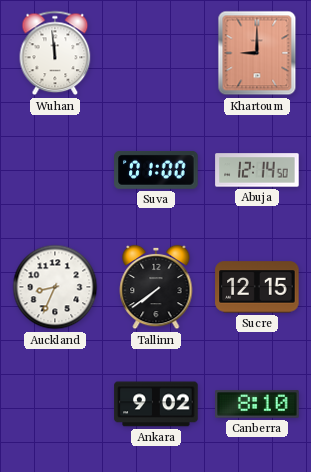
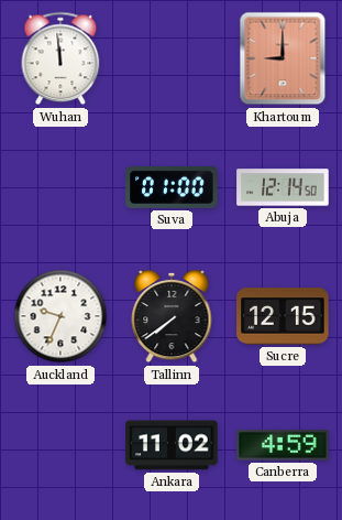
Auckland: 8:34 -> 9:34
Ankara: 9:02 -> 11:02
Canberra: 8:10 -> 4:59
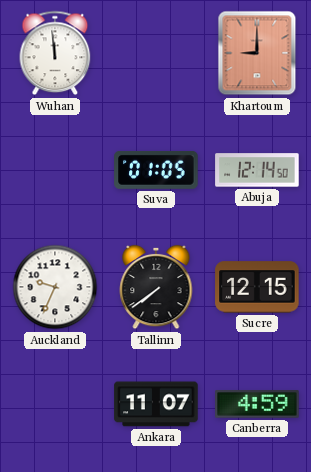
Suva: 01:00 -> 01:05
Ankara: 11:02 -> 11:07
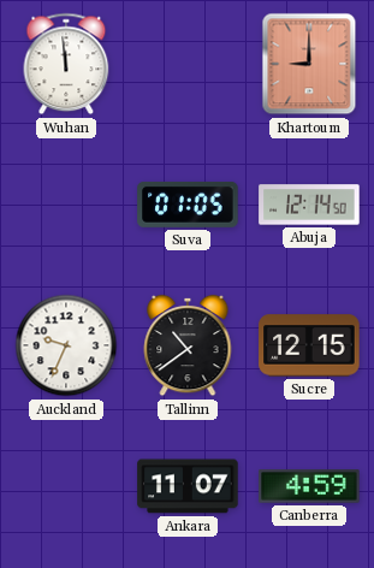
Tallinn: 7:39 -> 10:39
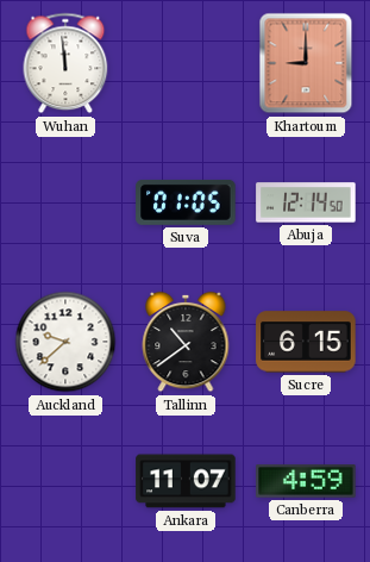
Auckland: 9:34 -> 9:38
Sucre: 12:15 -> 6:15
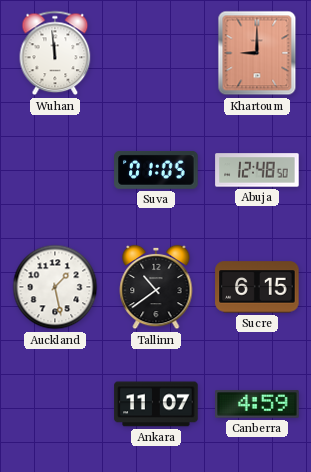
Abuja: 12:14 -> 12:48
Auckland: 9:38 -> 1:28
